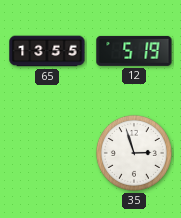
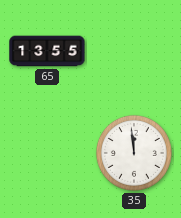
12: 5:19 -> none
35: 2:57 -> 11:59
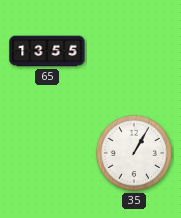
35: 11:59 -> 1:05
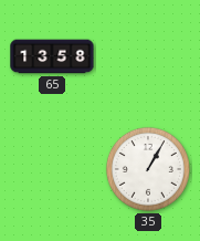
65: 13:55 -> 13:58
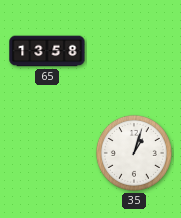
35: 1:05 -> 1:03
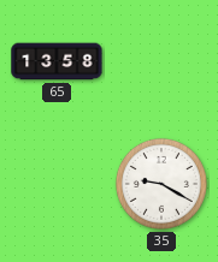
35: 1:03 -> 9:20
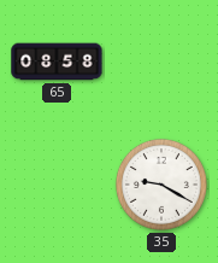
65: 13:58 -> 08:58
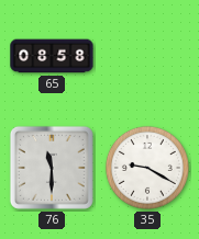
76: none -> 11:30
